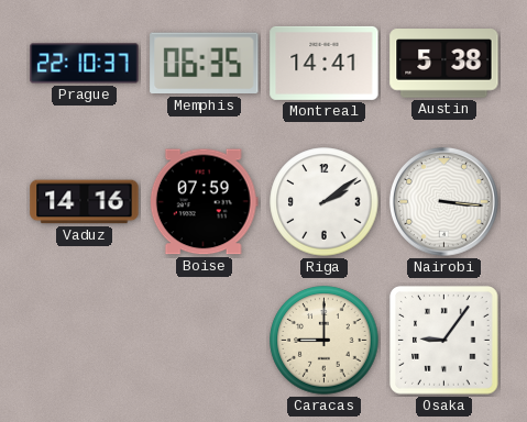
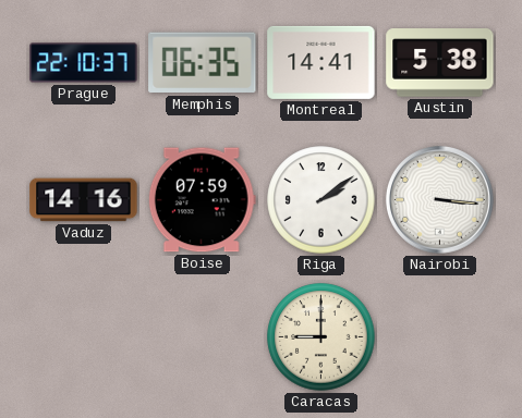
Osaka: 9:06 -> none
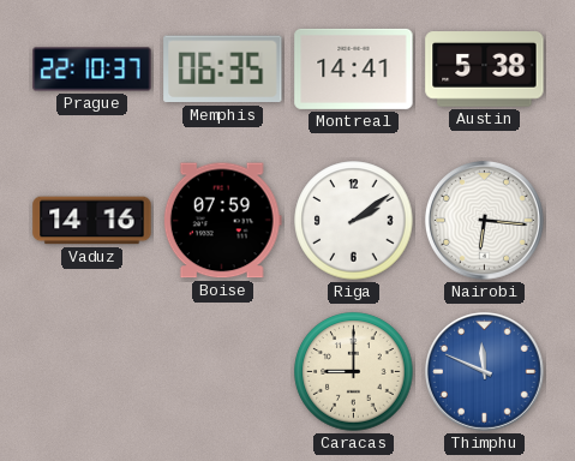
Nairobi: 3:16 -> 6:16
Thimphu: none -> 11:49
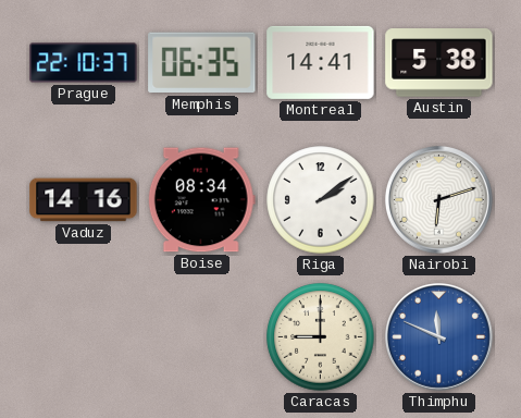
Boise: 07:59 -> 08:34
Nairobi: 6:16 -> 6:12
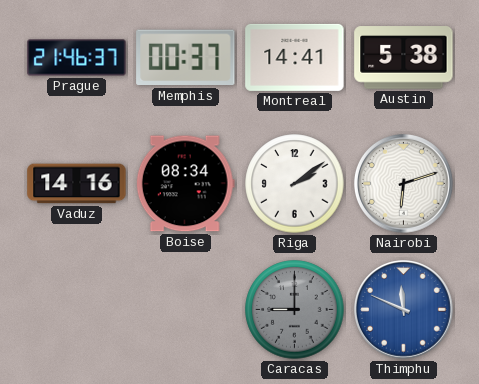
Prague: 22:10 -> 21:46
Memphis: 06:35 -> 00:37
Caracas dial: cream -> grey
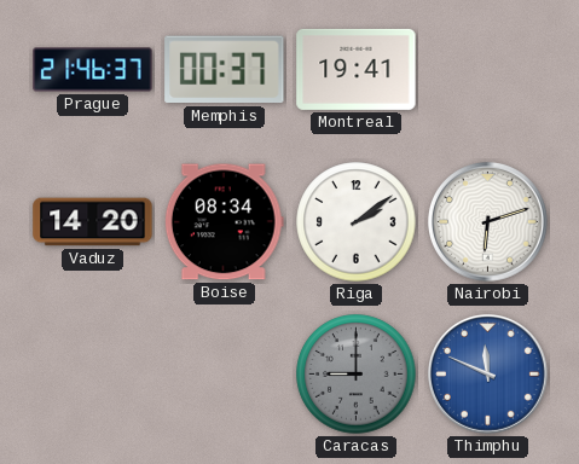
Montreal: 14:41 -> 19:41
Austin: 5:38 -> none
Vaduz: 14:16 -> 14:20
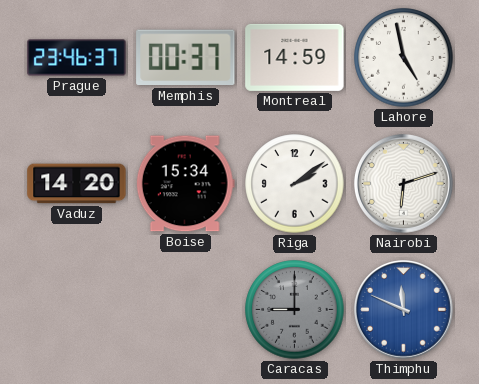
Prague: 21:46 -> 23:46
Montreal: 19:41 -> 14:59
Lahore: none -> 4:58
Boise: 08:34 -> 15:34
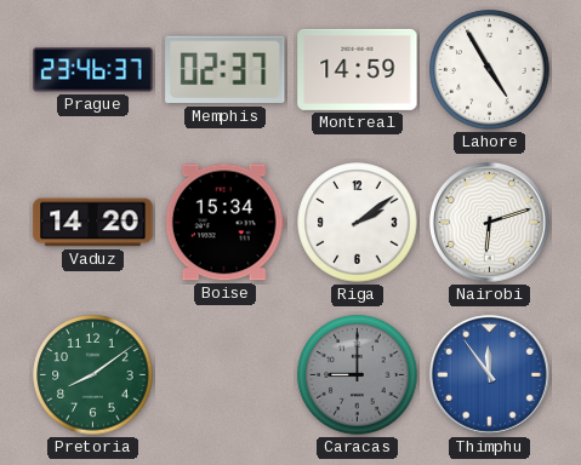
Memphis: 00:37 -> 02:37
Lahore: 4:58 -> 4:55
Pretoria: none -> 8:09
Thimphu: 11:49 -> 11:54
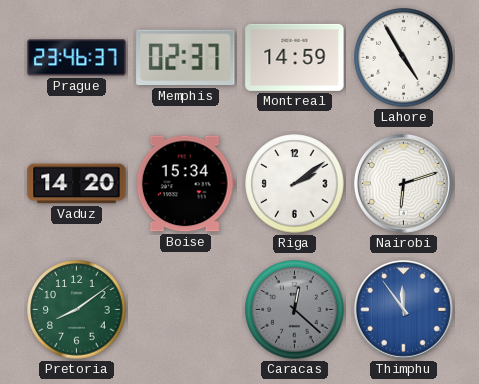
Caracas: 9:00 -> 12:22
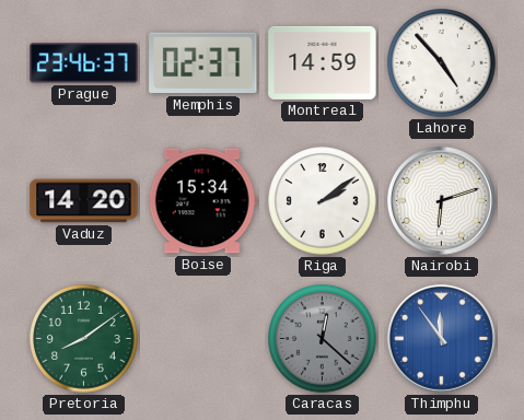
Lahore: 4:55 -> 4:53
